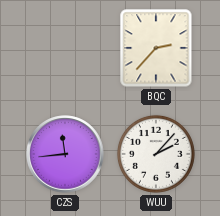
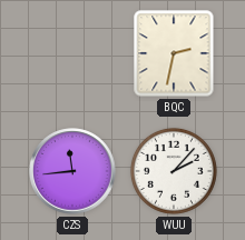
BQC: 2:37 -> 2:32
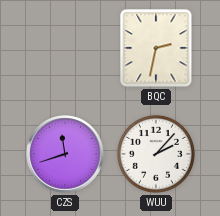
CZS: 11:44 -> 11:42
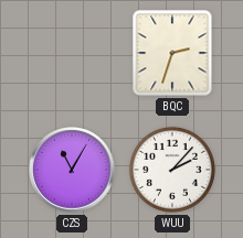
BQC: 2:32 -> 2:33
CZS: 11:42 -> 11:05
